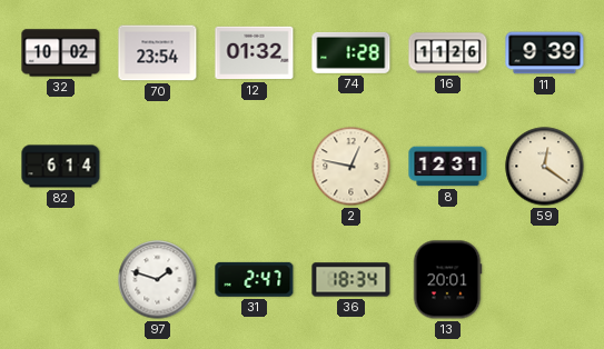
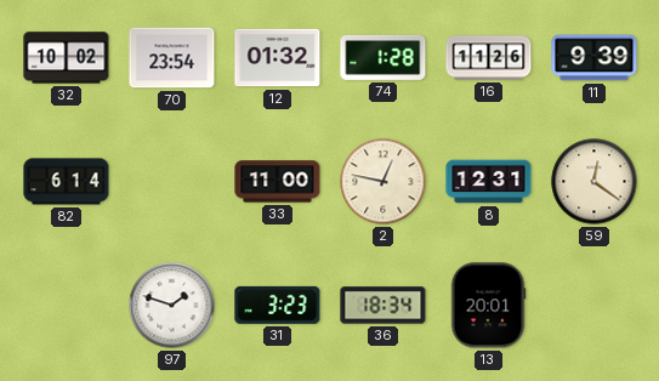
33: none -> 11:00
31: 2:47 -> 3:23
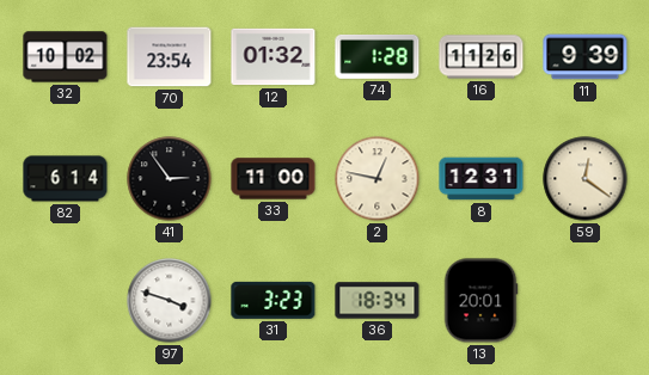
41: none -> 2:54
97: 1:48 -> 3:48
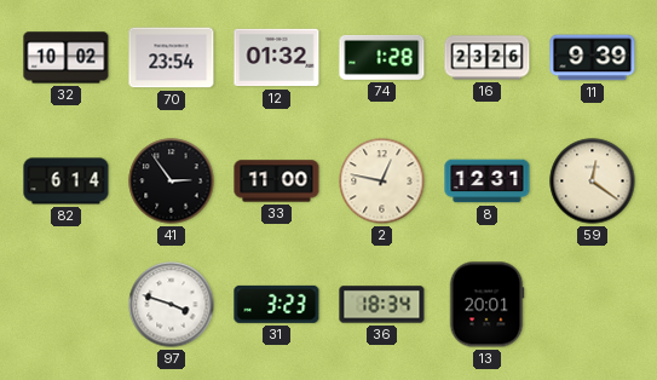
16: 11:26 -> 23:26
